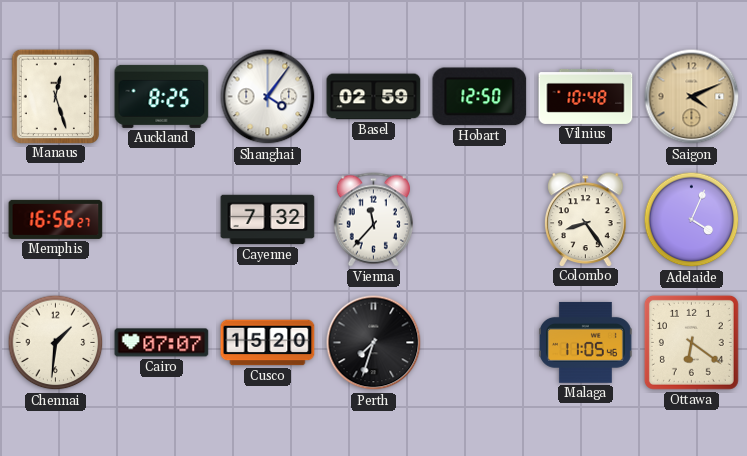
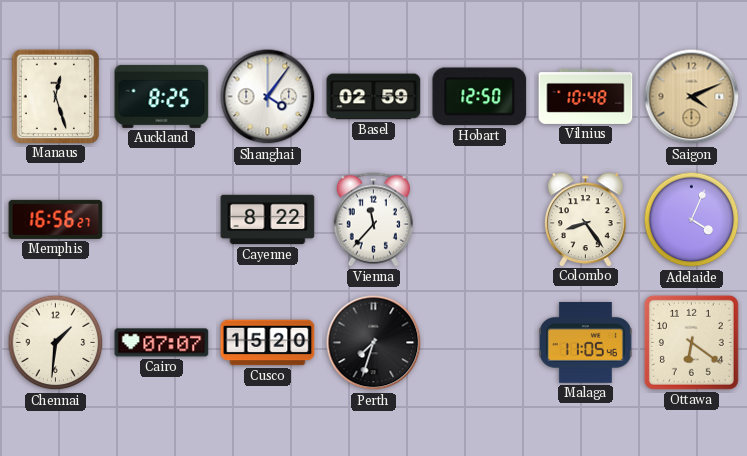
Cayenne: 7:32 -> 8:22
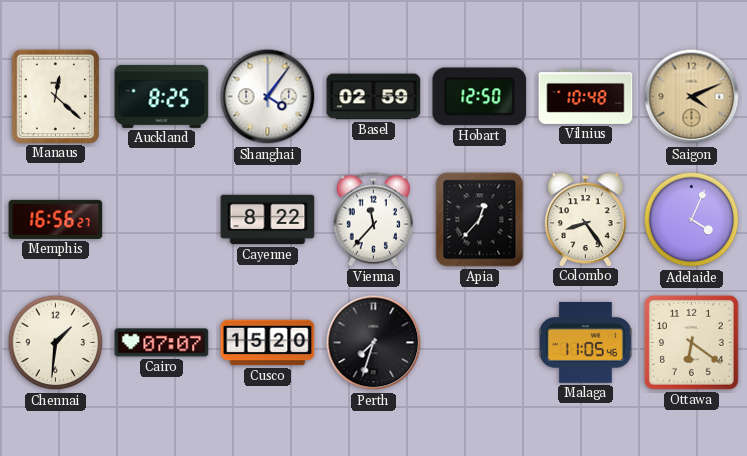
Manaus: 12:27 -> 12:22
Apia: none -> 12:37
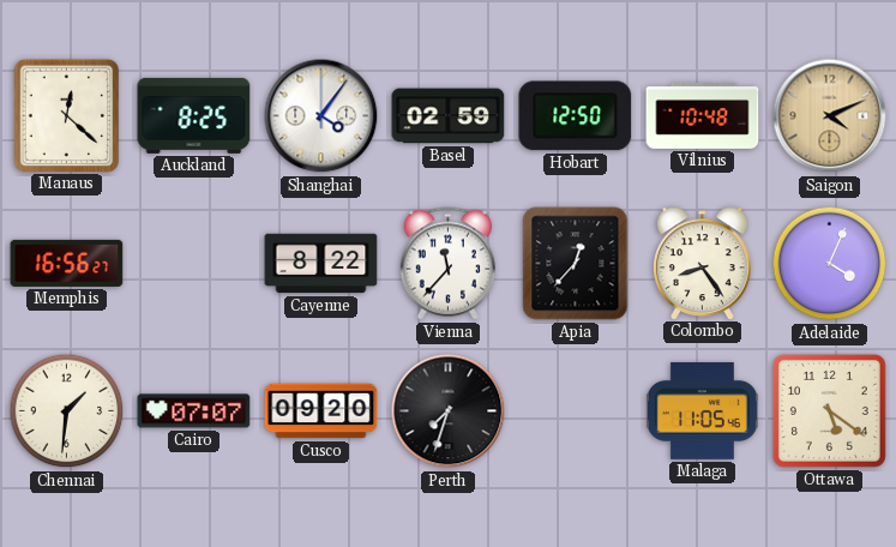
Cusco: 15:20 -> 09:20
Ottawa: 6:21 -> 5:21
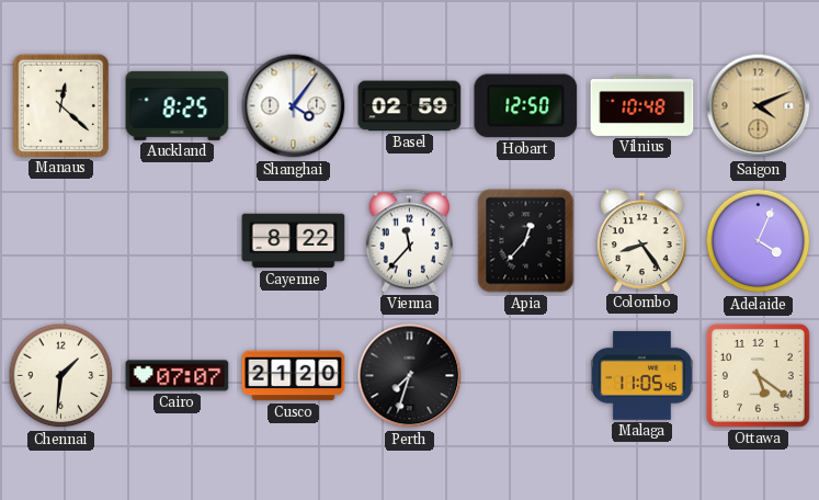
Memphis: 16:56 -> none
Cusco: 09:20 -> 21:20
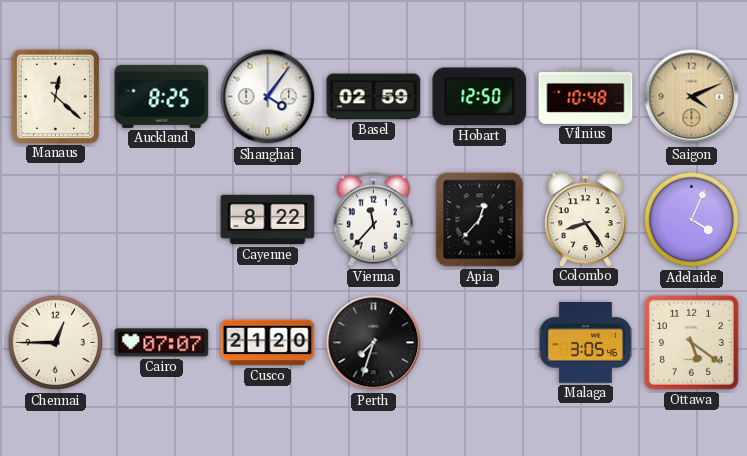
Chennai: 1:31 -> 12:45
Malaga: 11:05 -> 3:05
